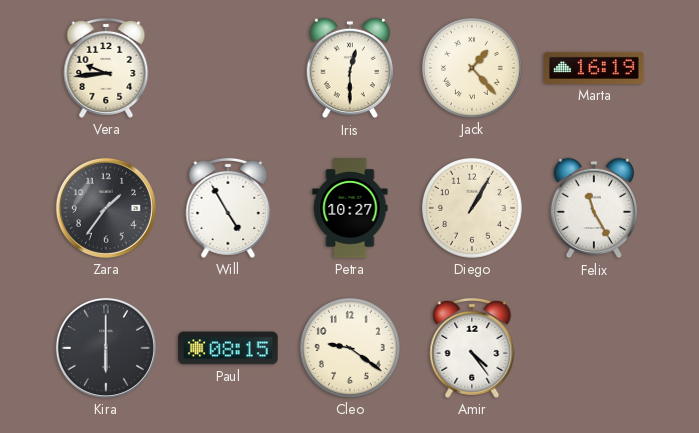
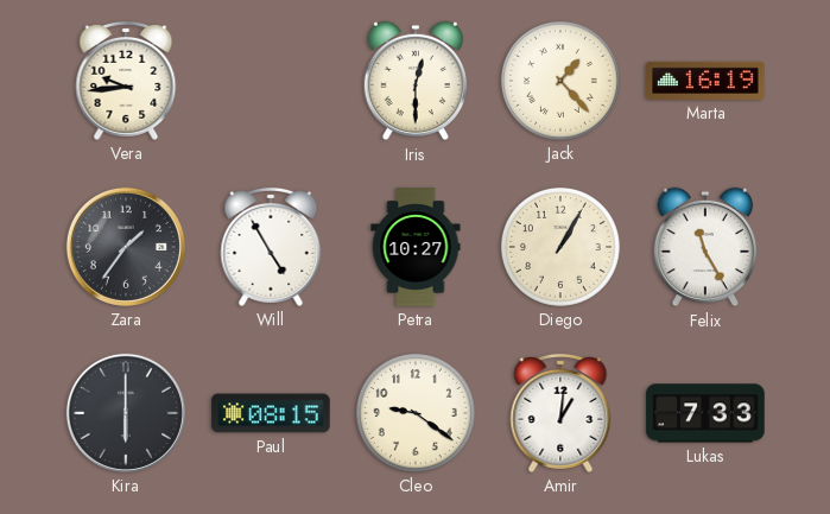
Amir: 4:24 -> 1:01
Lukas: none -> 7:33
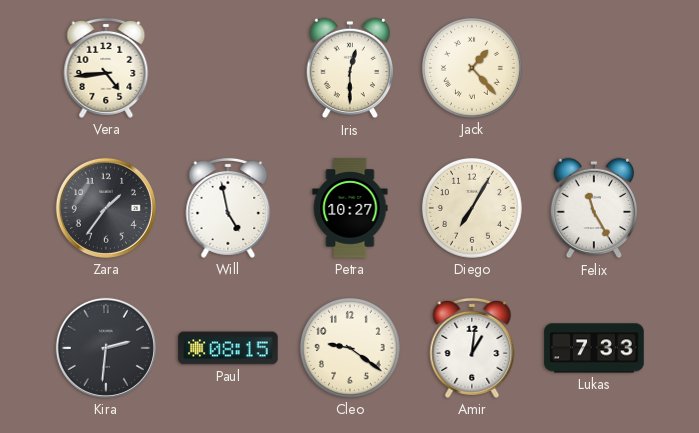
Vera: 9:44 -> 4:44
Marta: 16:19 -> none
Will: 4:55 -> 4:58
Diego: 1:05 -> 7:05
Kira: 6:00 -> 2:31
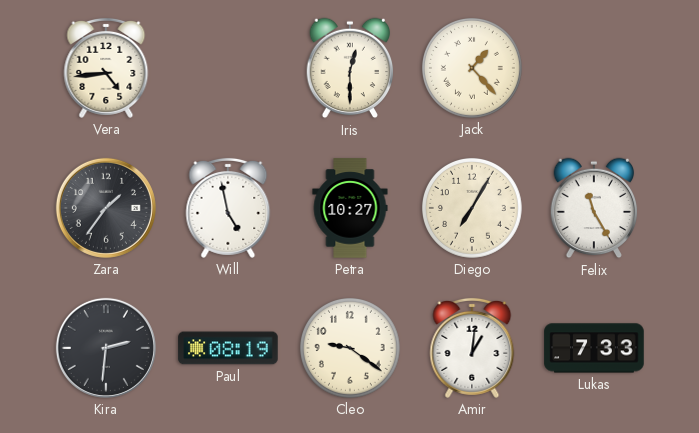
Paul: 08:15 -> 08:19
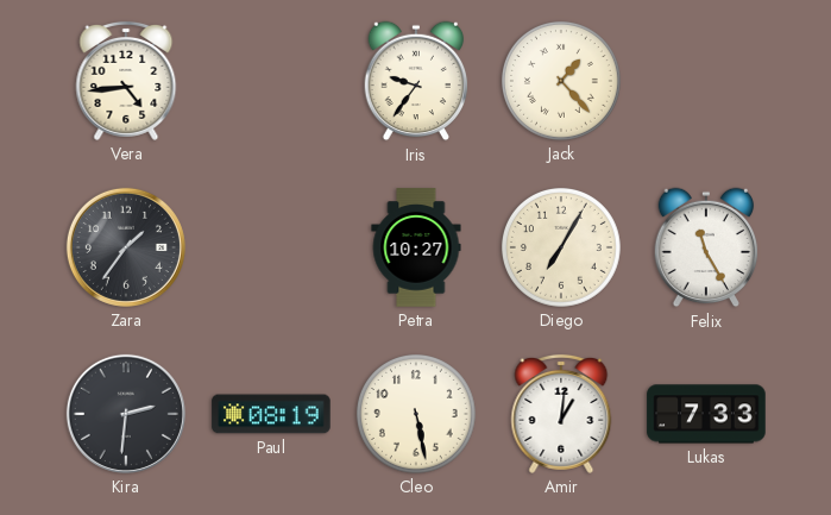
Iris: 12:30 -> 9:36
Will: 4:58 -> none
Cleo: 9:21 -> 5:28
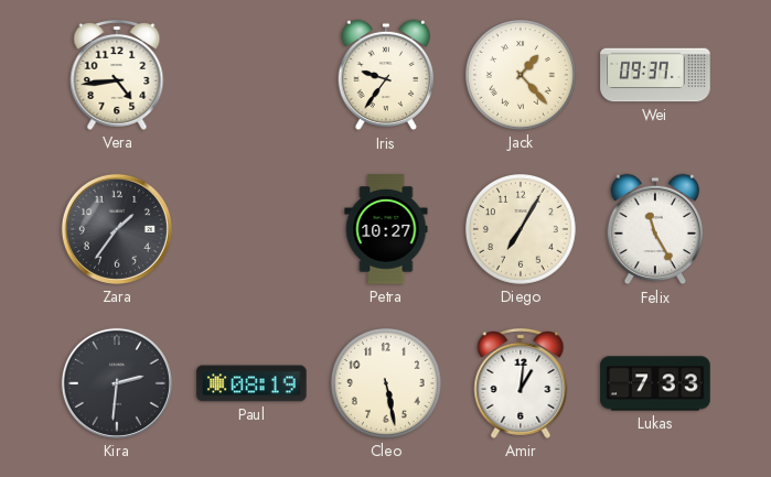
Wei: none -> 09:37
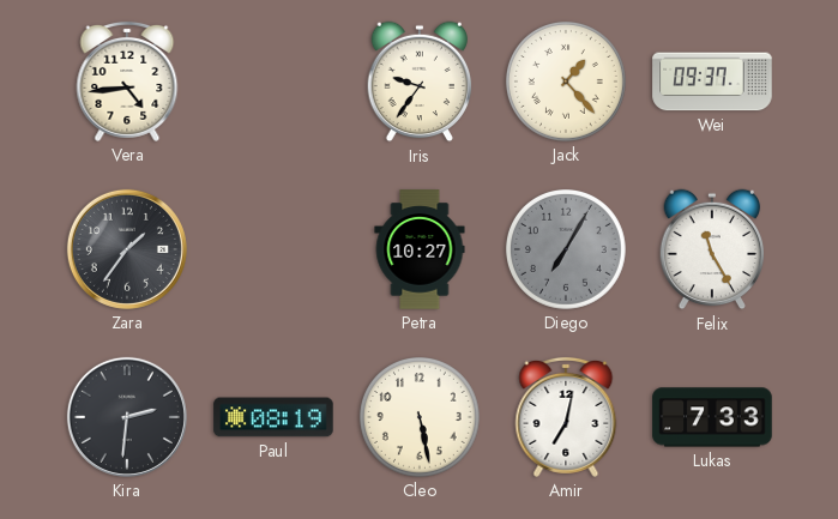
Diego dial: cream -> grey
Amir: 1:01 -> 7:02
